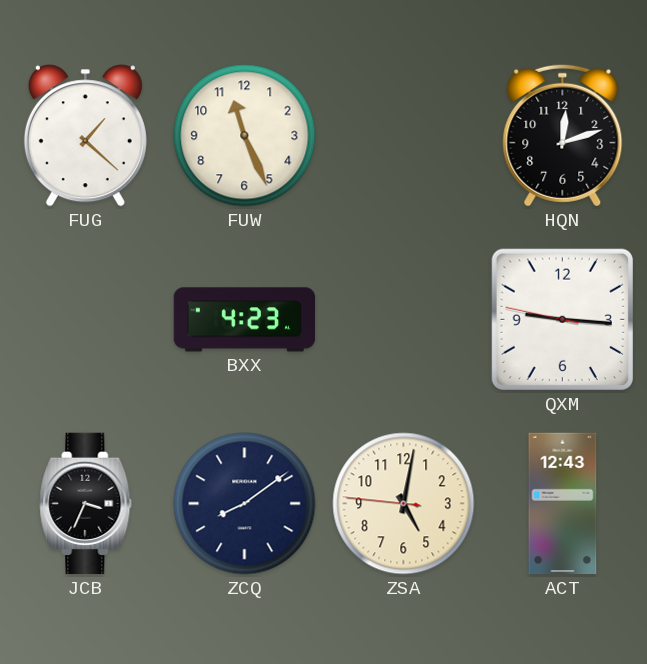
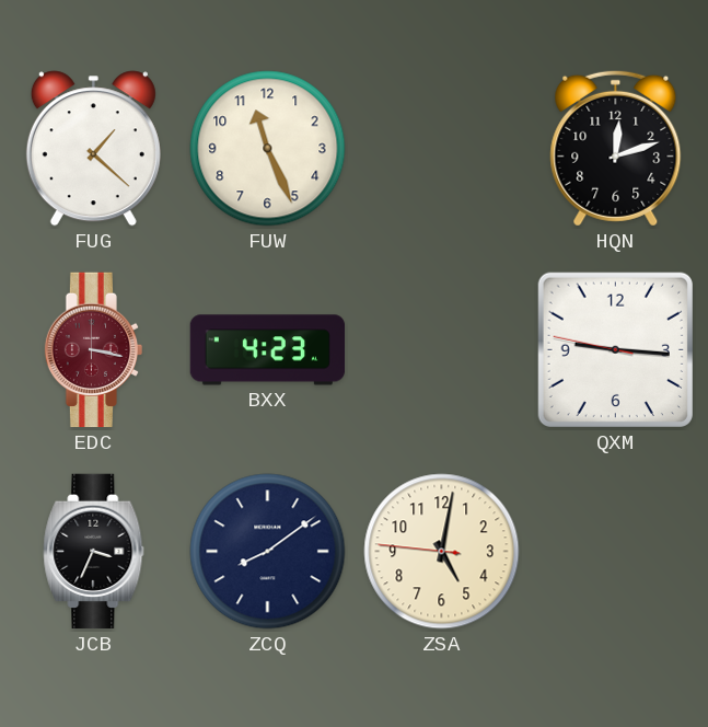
EDC: none -> 3:17
ACT: 12:43 -> none
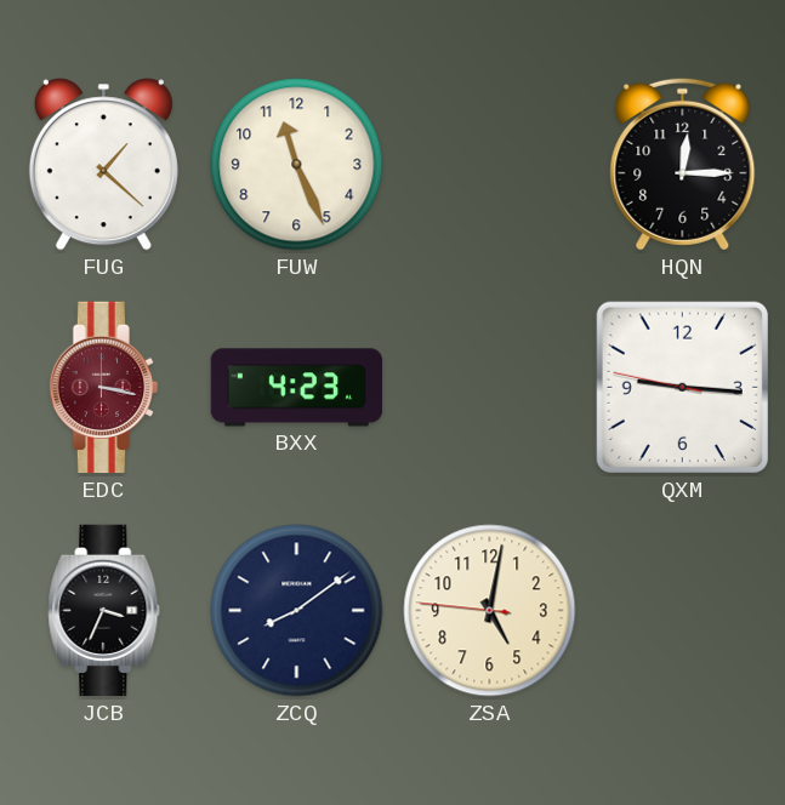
HQN: 12:12 -> 12:15
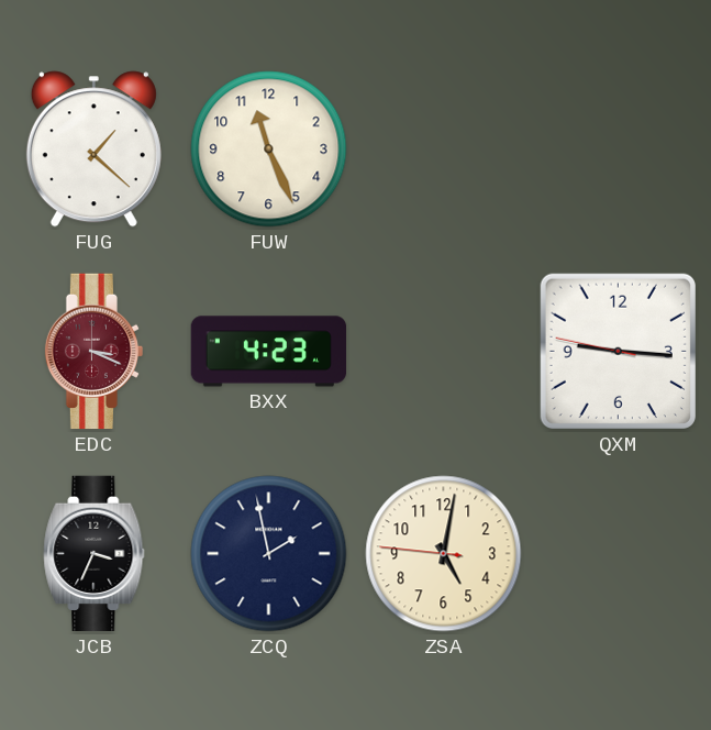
HQN: 12:15 -> none
EDC: 3:17 -> 3:19
ZCQ: 8:09 -> 1:58
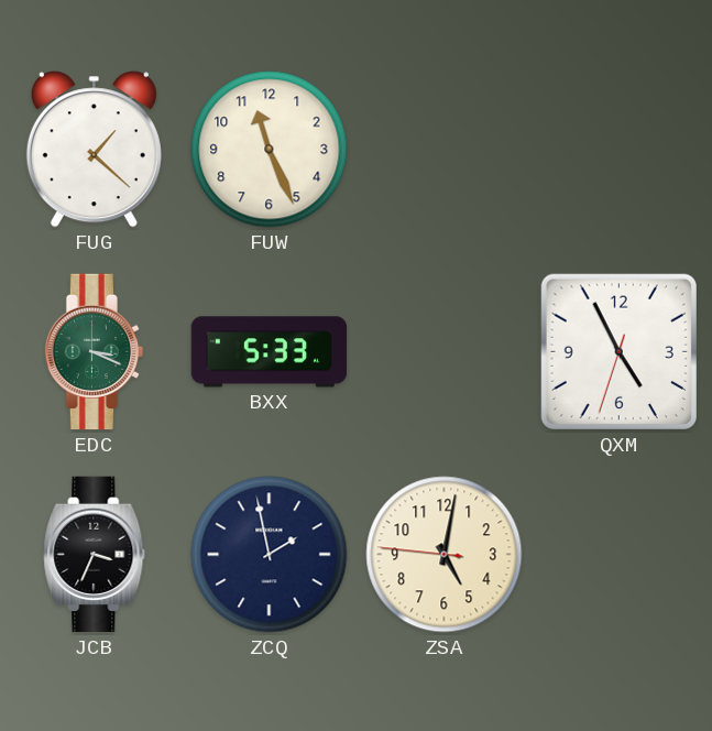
EDC dial: burgundy -> green
BXX: 4:23 -> 5:33
QXM: 9:15 -> 4:55
